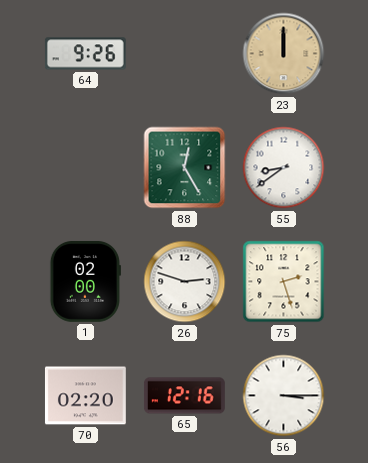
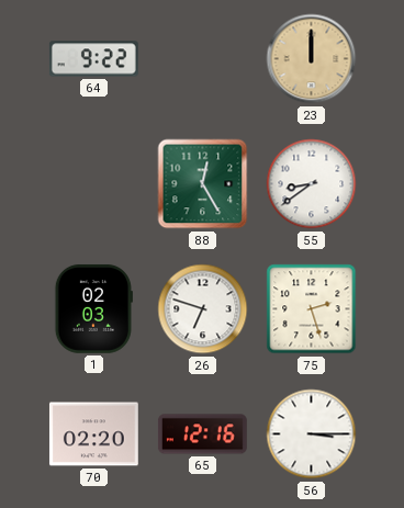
64: 9:26 -> 9:22
1: 02:00 -> 02:03
26: 2:48 -> 6:48
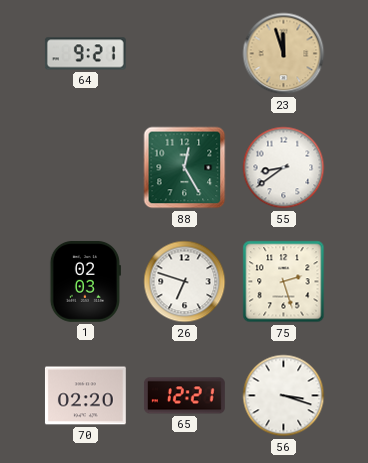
64: 9:22 -> 9:21
23: 12:00 -> 11:57
65: 12:16 -> 12:21
56: 3:15 -> 3:18
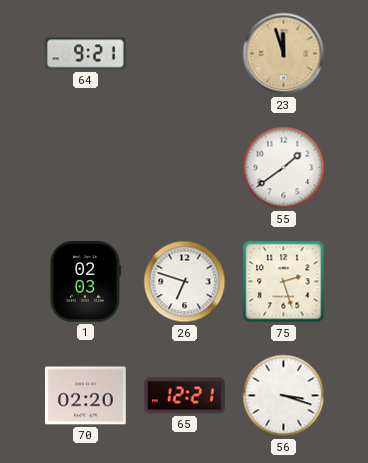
88: 12:25 -> none
55: 8:39 -> 1:39
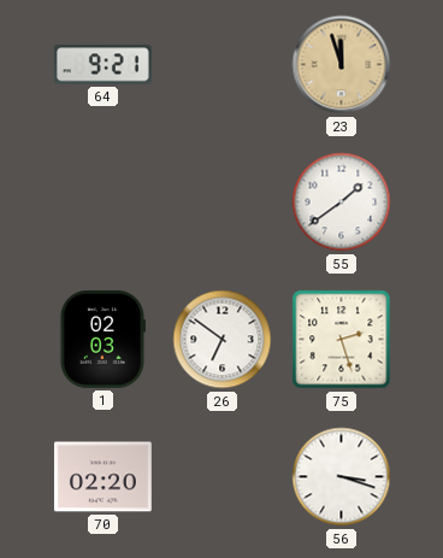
26: 6:48 -> 6:51
65: 12:21 -> none
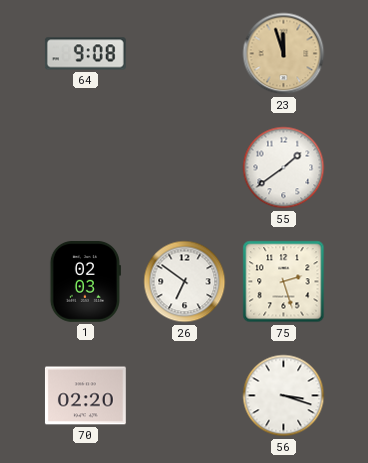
64: 9:21 -> 9:08
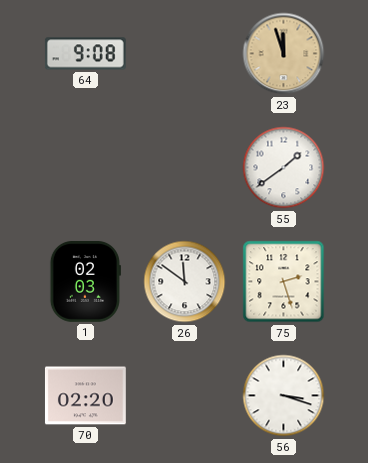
26: 6:51 -> 11:51
